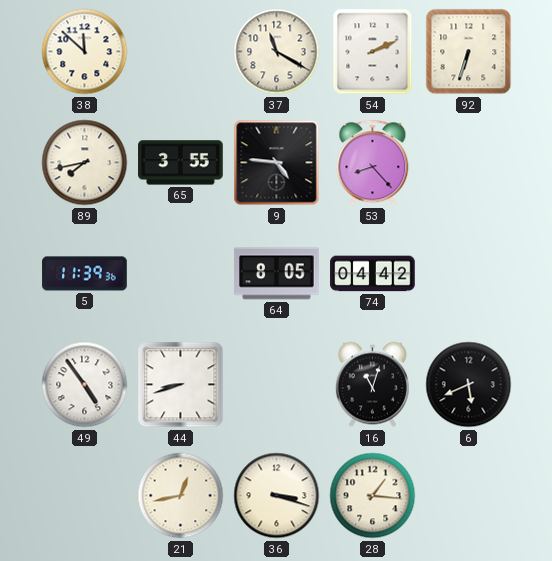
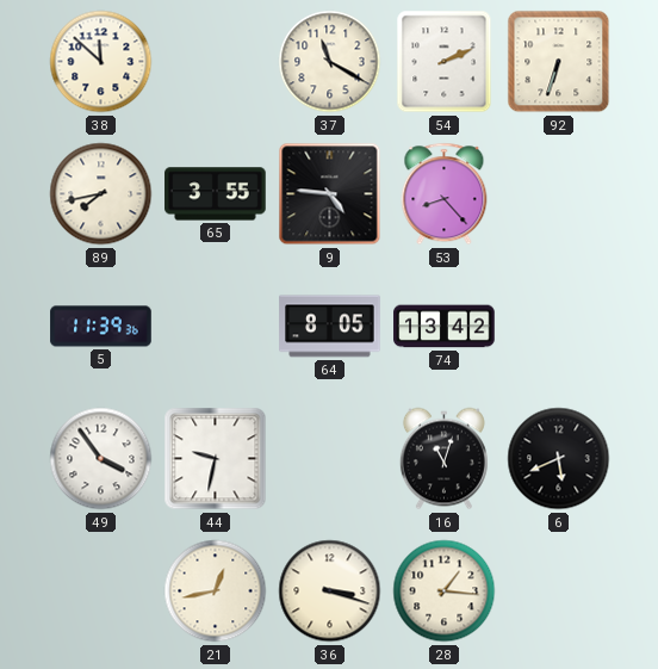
74: 04:42 -> 13:42
49: 4:54 -> 3:54
44: 8:42 -> 9:32
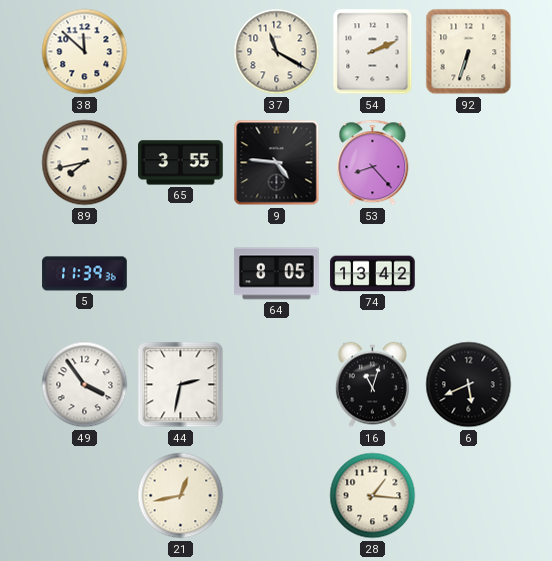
44: 9:32 -> 2:32
36: 3:18 -> none
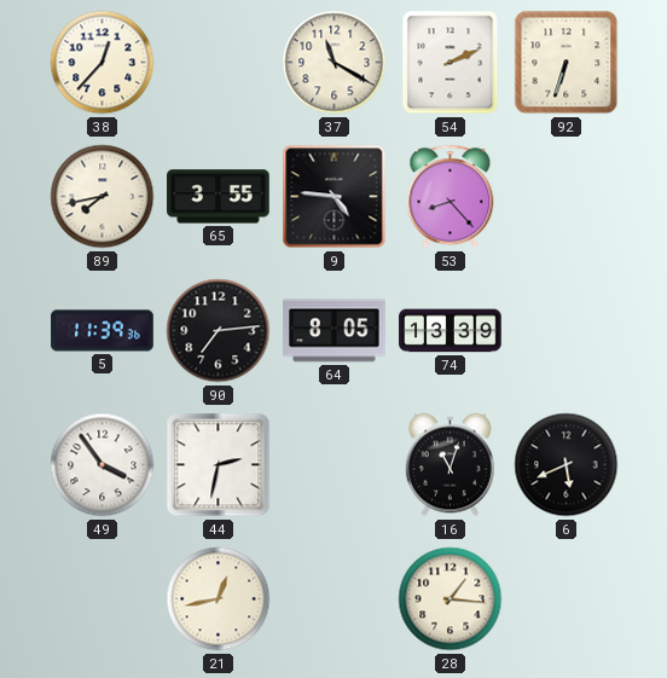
38: 11:52 -> 12:37
90: none -> 7:14
74: 13:42 -> 13:39
